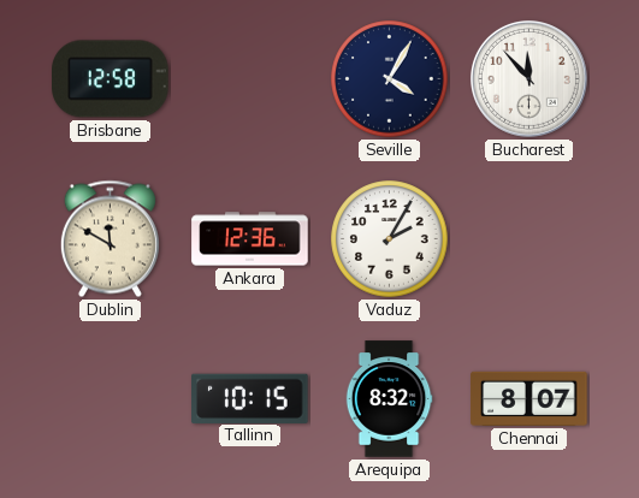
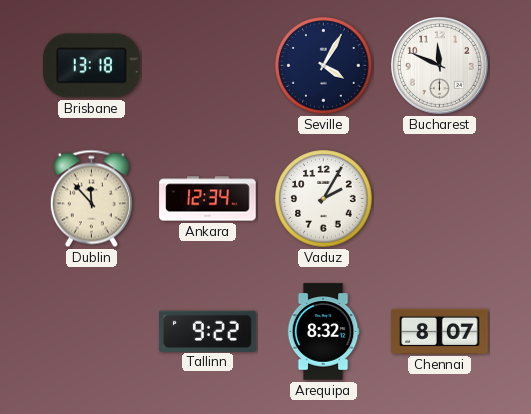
Brisbane: 12:58 -> 13:18
Bucharest: 11:53 -> 11:49
Dublin: 11:50 -> 11:53
Ankara: 12:36 -> 12:34
Tallinn: 10:15 -> 9:22
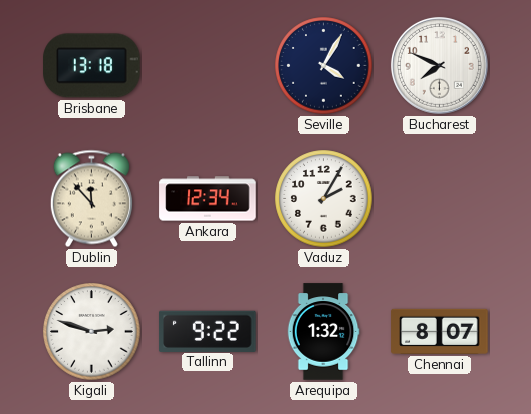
Bucharest: 11:49 -> 7:49
Kigali: none -> 2:48
Arequipa: 8:32 -> 1:32
